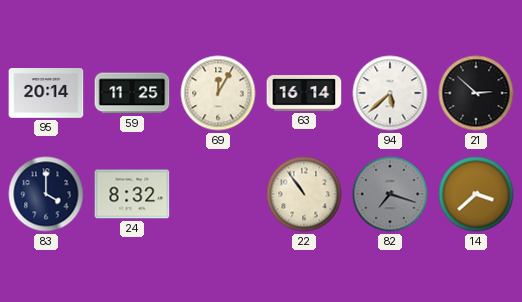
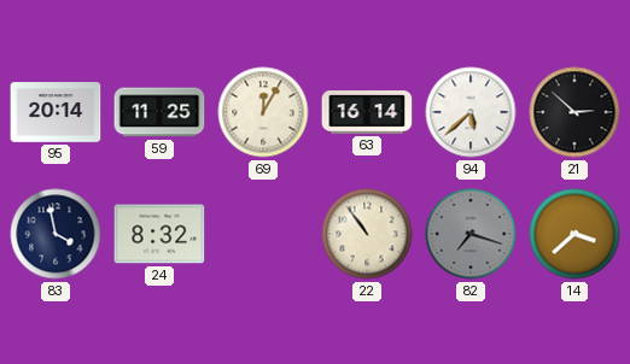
83: 4:00 -> 3:58
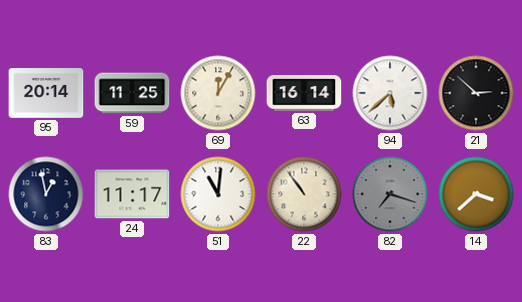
83: 3:58 -> 12:58
24: 8:32 -> 11:17
51: none -> 11:01
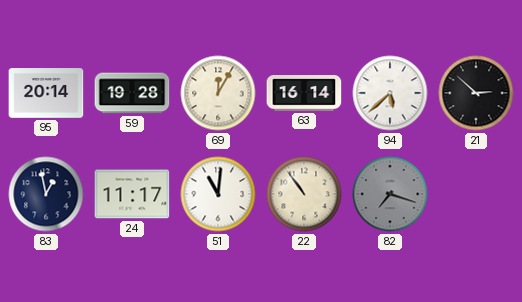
59: 11:25 -> 19:28
14: 3:38 -> none
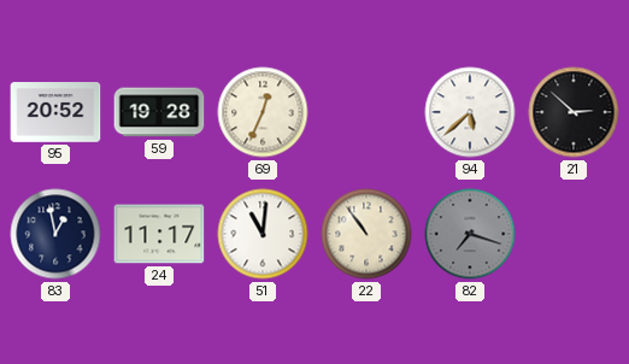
95: 20:14 -> 20:52
69: 12:05 -> 12:34
63: 16:14 -> none
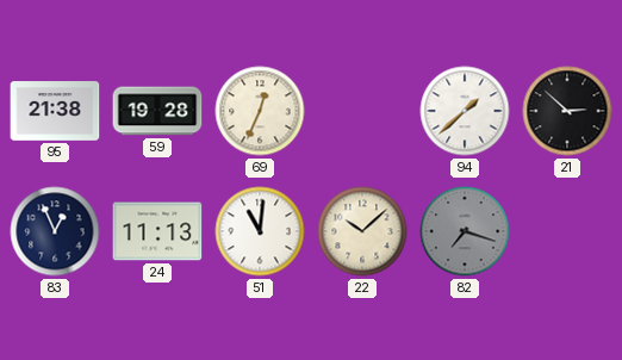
95: 20:52 -> 21:38
94: 5:38 -> 1:38
83: 12:58 -> 12:56
24: 11:17 -> 11:13
22: 10:54 -> 10:08
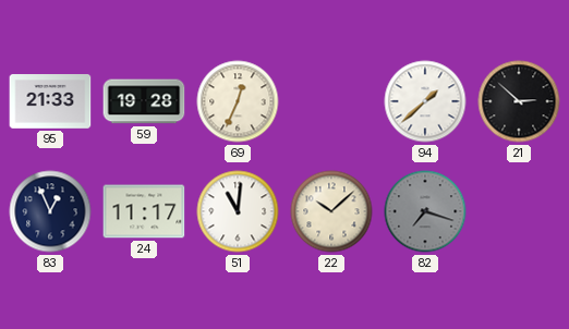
95: 21:38 -> 21:33
24: 11:13 -> 11:17
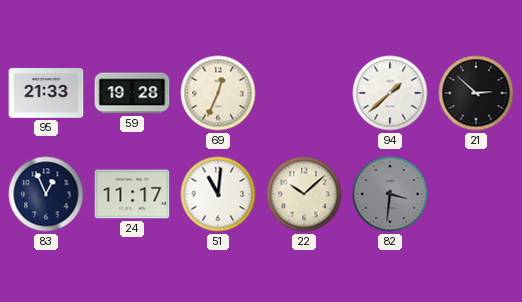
82: 7:18 -> 3:31
